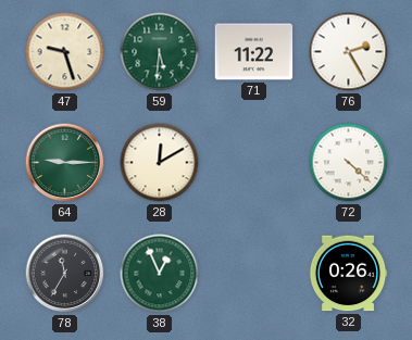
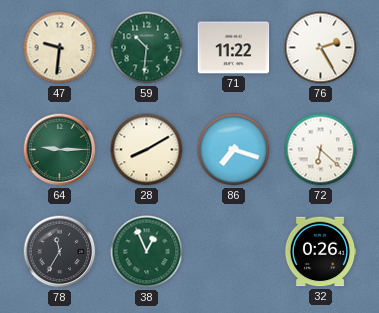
47: 9:27 -> 9:31
59: 5:31 -> 10:31
28: 12:10 -> 8:10
86: none -> 7:18
72: 4:22 -> 6:22
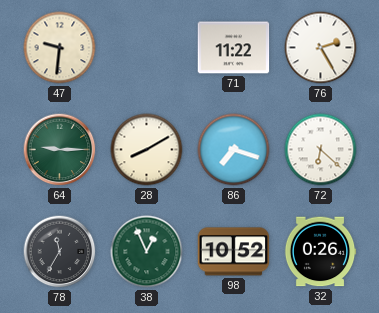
59: 10:31 -> none
98: none -> 10:52
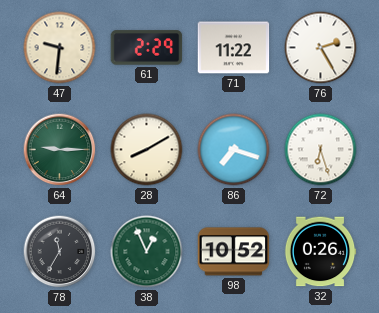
61: none -> 2:29
72: 6:22 -> 6:27
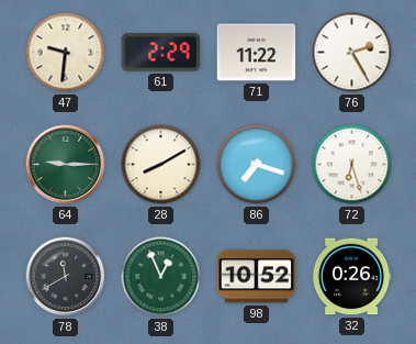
78: 11:35 -> 11:40
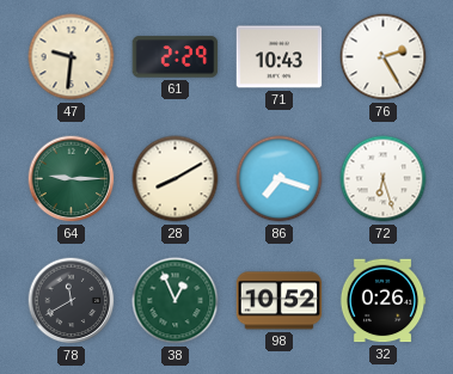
71: 11:22 -> 10:43
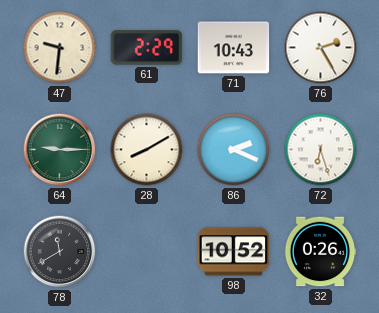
86: 7:18 -> 2:19
38: 12:56 -> none
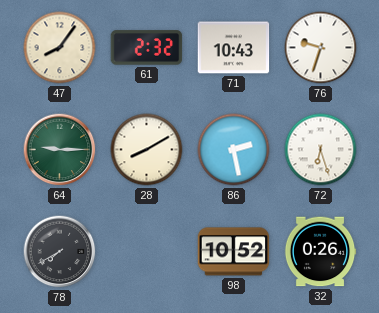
47: 9:31 -> 8:06
61: 2:29 -> 2:32
76: 2:25 -> 9:33
86: 2:19 -> 2:28
78: 11:40 -> 7:40
